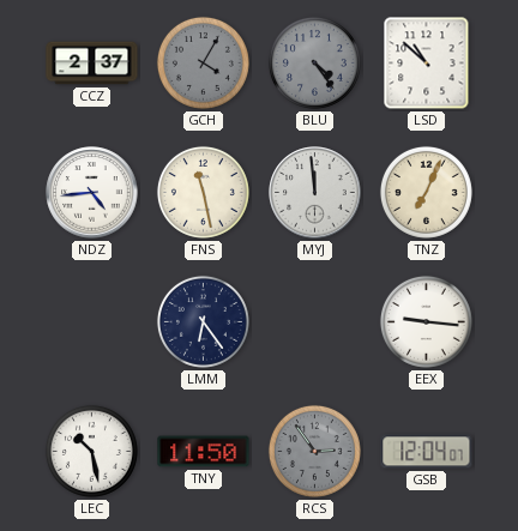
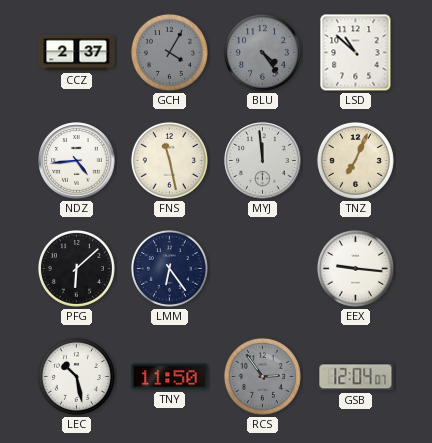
PFG: none -> 6:08
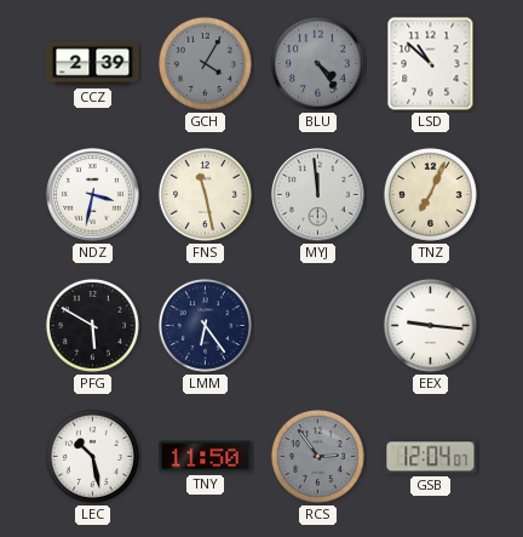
CCZ: 2:37 -> 2:39
NDZ: 4:44 -> 3:32
PFG: 6:08 -> 5:50
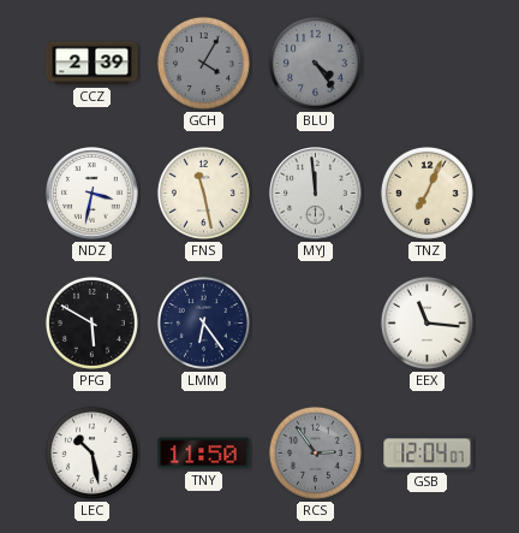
LSD: 10:52 -> none
EEX: 9:16 -> 11:16
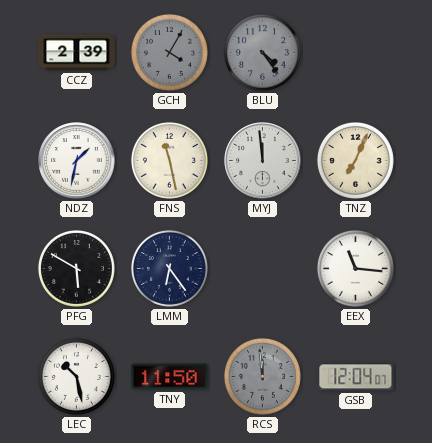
NDZ: 3:32 -> 1:32
RCS: 2:54 -> 11:59
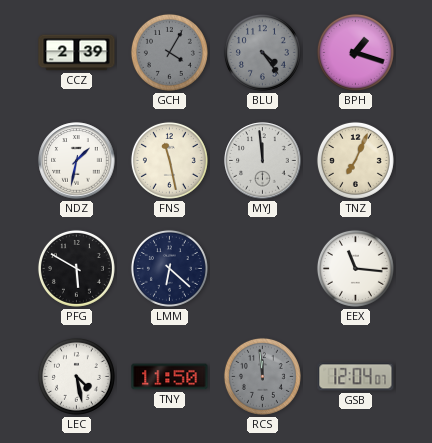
BPH: none -> 1:18
LMM: 6:24 -> 6:22
LEC: 10:28 -> 4:28
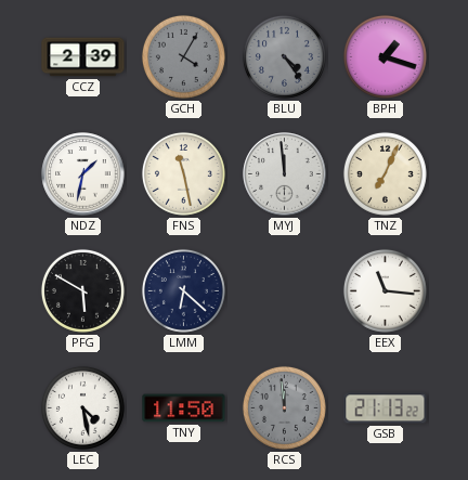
GSB: 12:04 -> 21:13
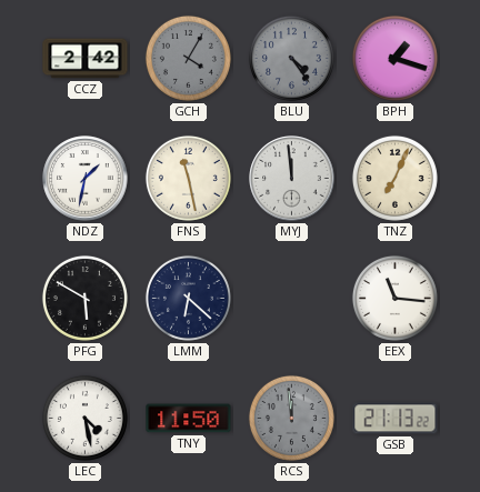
CCZ: 2:39 -> 2:42
